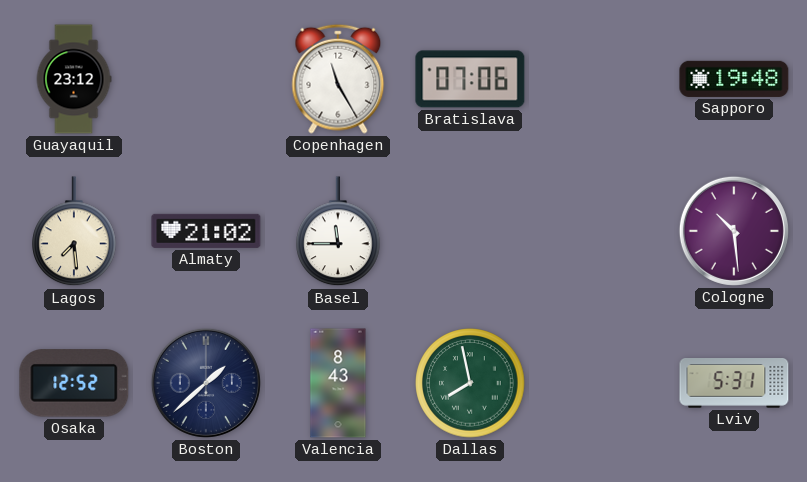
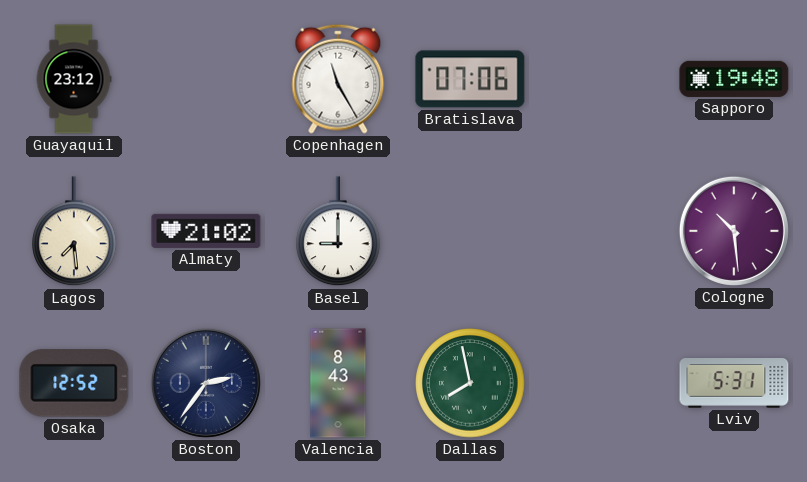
Basel: 11:45 -> 9:00
Boston: 1:38 -> 2:36
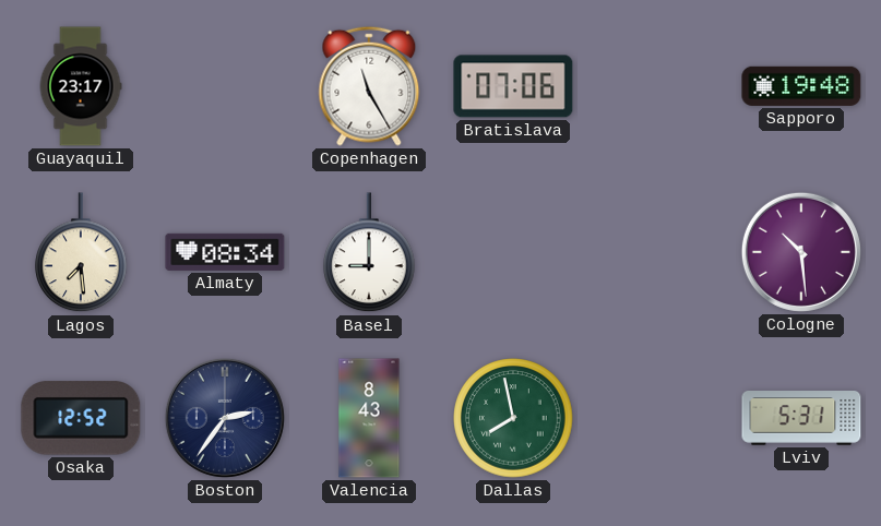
Guayaquil: 23:12 -> 23:17
Almaty: 21:02 -> 08:34
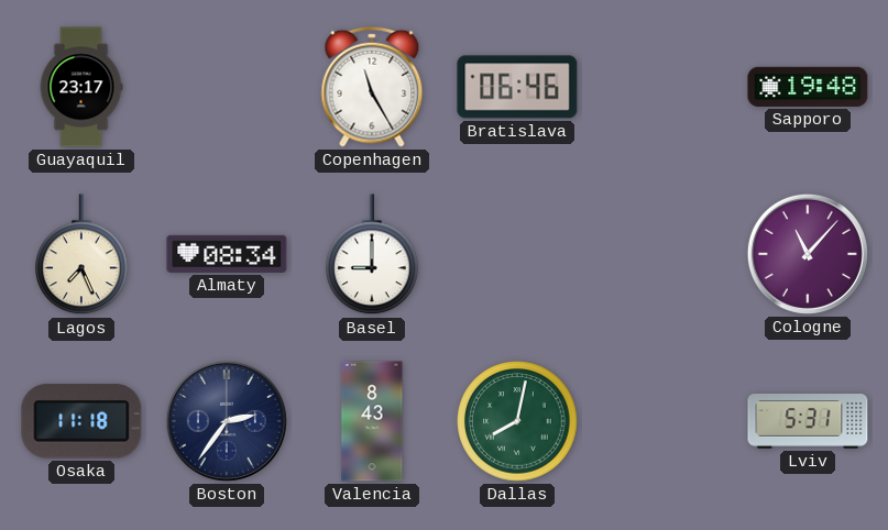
Bratislava: 07:06 -> 06:46
Lagos: 7:29 -> 7:26
Cologne: 10:29 -> 11:07
Osaka: 12:52 -> 11:18
Dallas: 7:58 -> 8:02
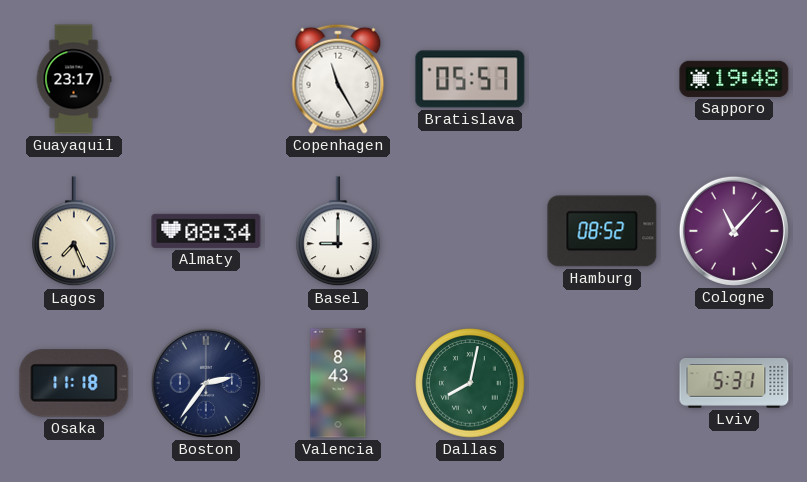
Bratislava: 06:46 -> 05:57
Hamburg: none -> 08:52
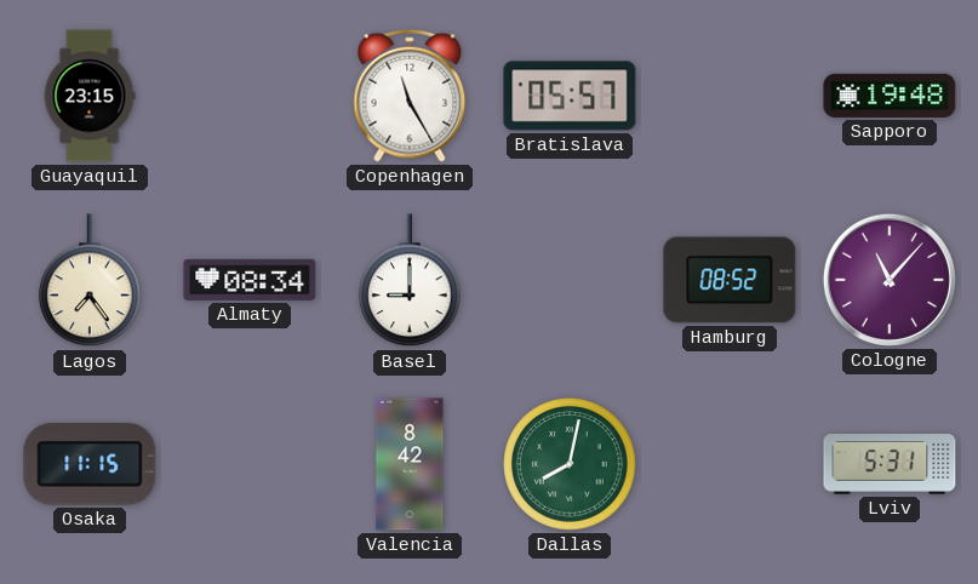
Guayaquil: 23:17 -> 23:15
Lagos: 7:26 -> 7:24
Osaka: 11:18 -> 11:15
Boston: 2:36 -> none
Valencia: 8:43 -> 8:42
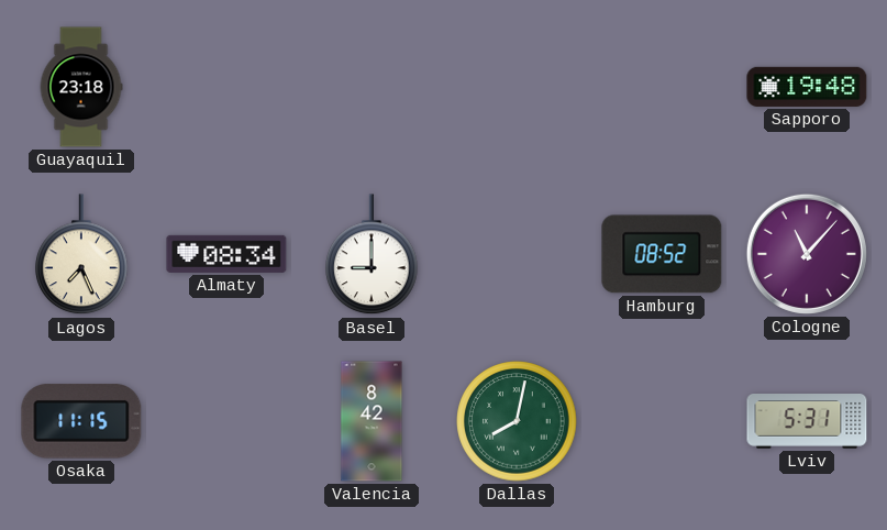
Guayaquil: 23:15 -> 23:18
Copenhagen: 11:25 -> none
Bratislava: 05:57 -> none
Lagos: 7:24 -> 7:26
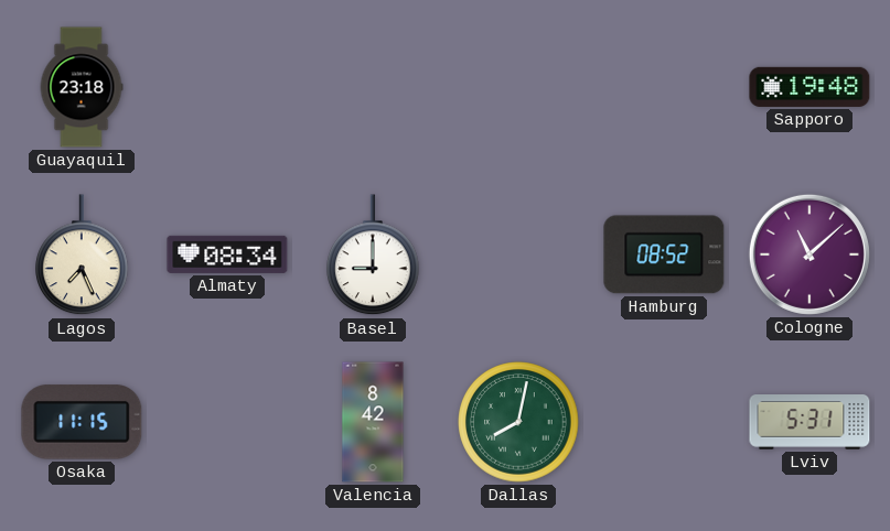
Cologne: 11:07 -> 11:08
